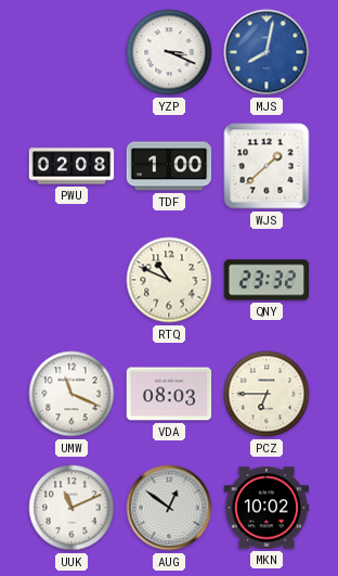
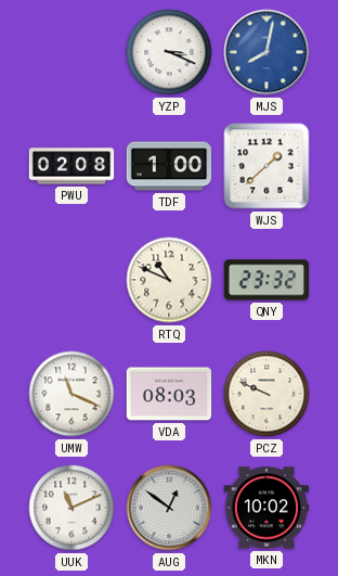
PCZ: 6:45 -> 9:49
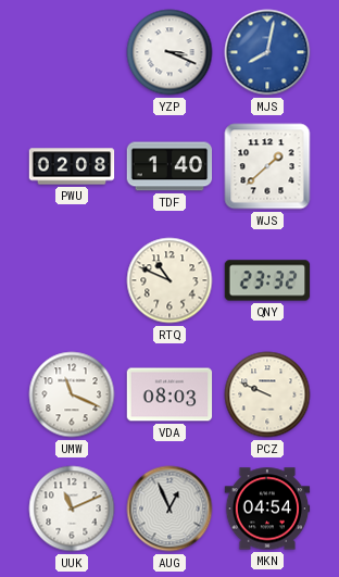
TDF: 1:00 -> 1:40
AUG: 12:51 -> 12:56
MKN: 10:02 -> 04:54
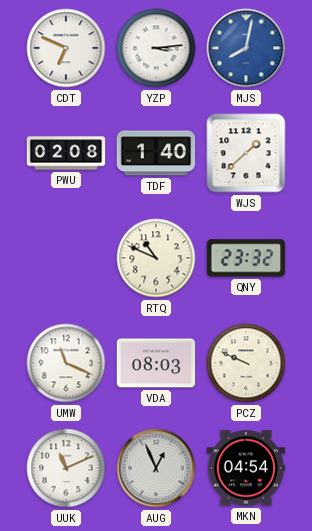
CDT: none -> 6:49
YZP: 3:19 -> 3:14
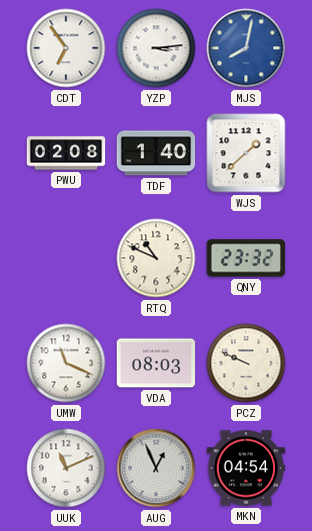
CDT: 6:49 -> 6:54
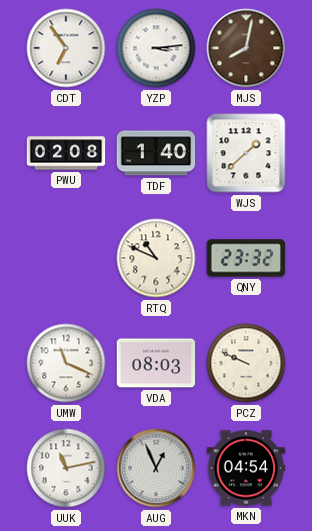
MJS dial: blue -> brown
UUK: 11:11 -> 11:13
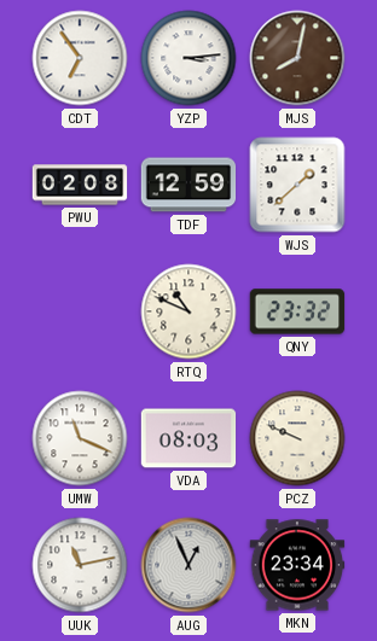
TDF: 1:40 -> 12:59
MKN: 04:54 -> 23:34
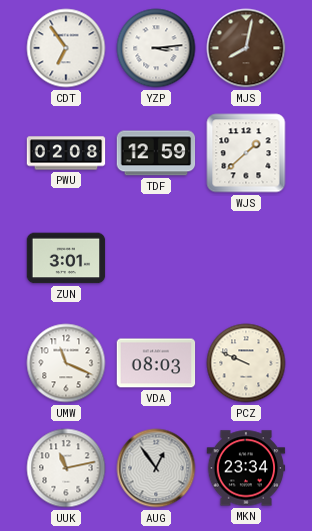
ZUN: none -> 3:01
RTQ: 10:49 -> none
QNY: 23:32 -> none
AUG: 12:56 -> 12:54
